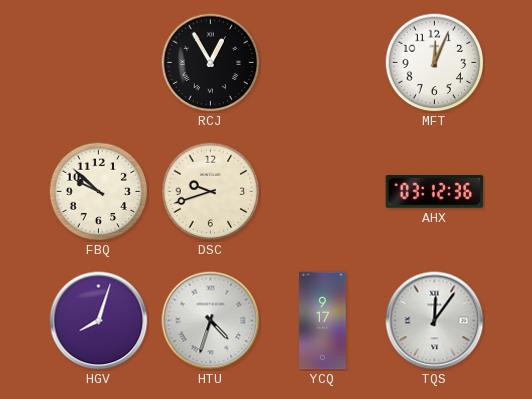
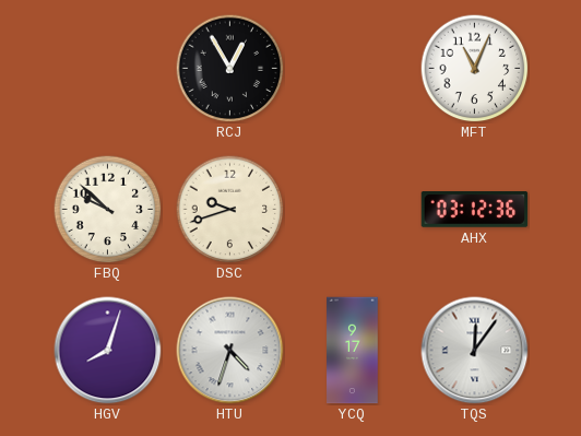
MFT: 12:04 -> 11:04
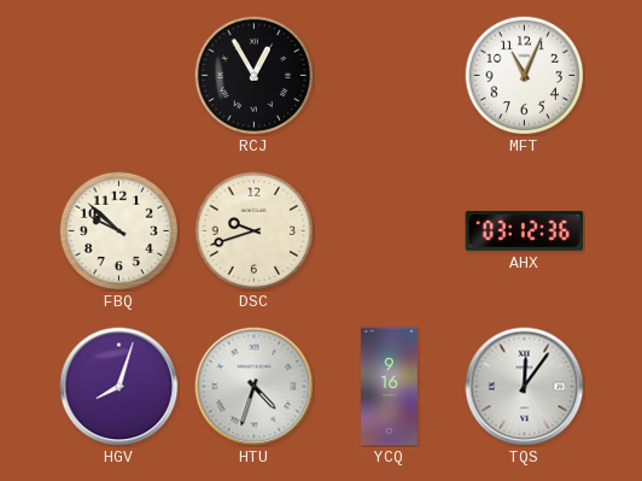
YCQ: 9:17 -> 9:16
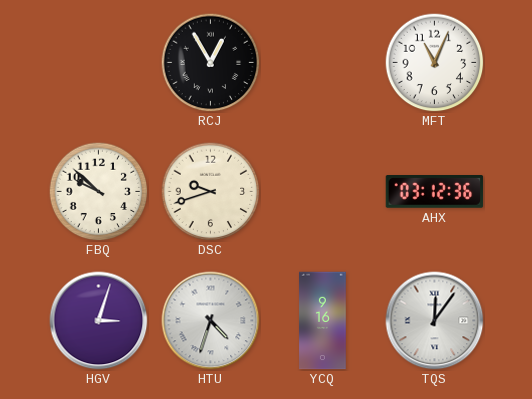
HGV: 8:03 -> 3:03
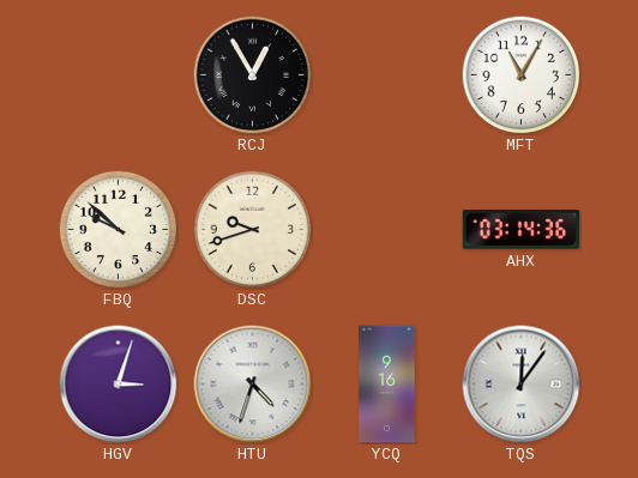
MFT: 11:04 -> 11:05
AHX: 03:12 -> 03:14
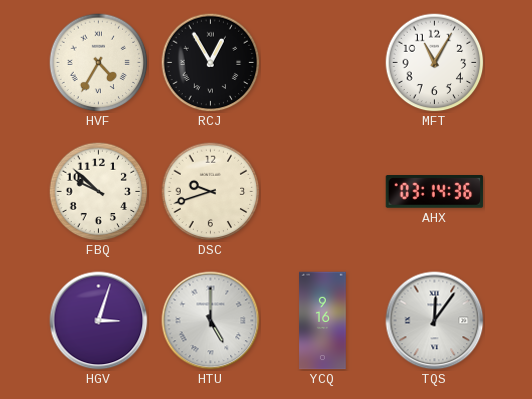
HVF: none -> 4:35
HTU: 4:33 -> 5:00
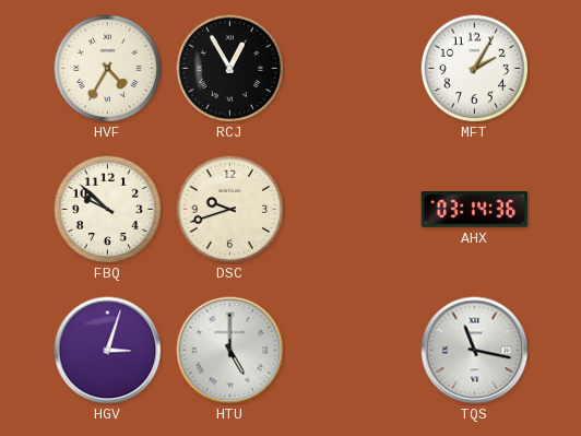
MFT: 11:05 -> 2:05
YCQ: 9:16 -> none
TQS: 12:06 -> 11:17
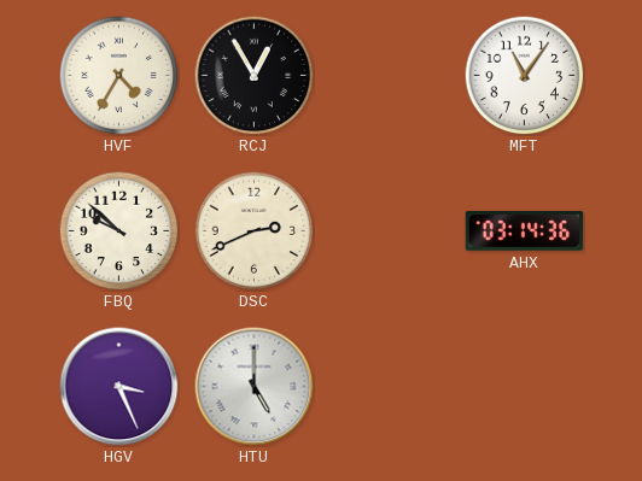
MFT: 2:05 -> 11:06
DSC: 9:42 -> 2:41
HGV: 3:03 -> 3:26
TQS: 11:17 -> none
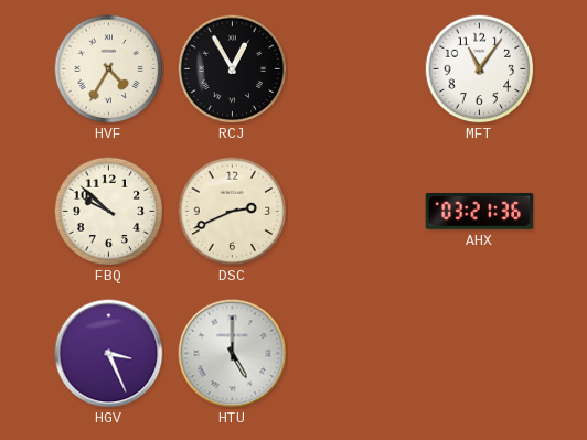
AHX: 03:14 -> 03:21
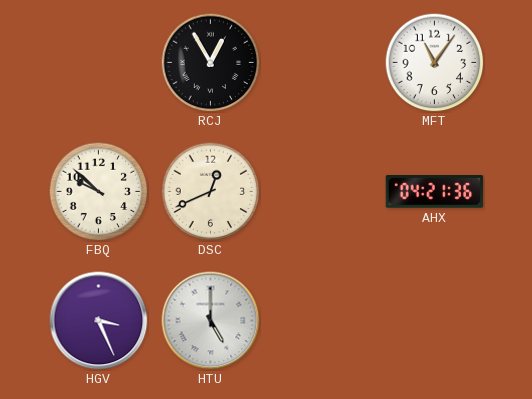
HVF: 4:35 -> none
DSC: 2:41 -> 12:41
AHX: 03:21 -> 04:21
